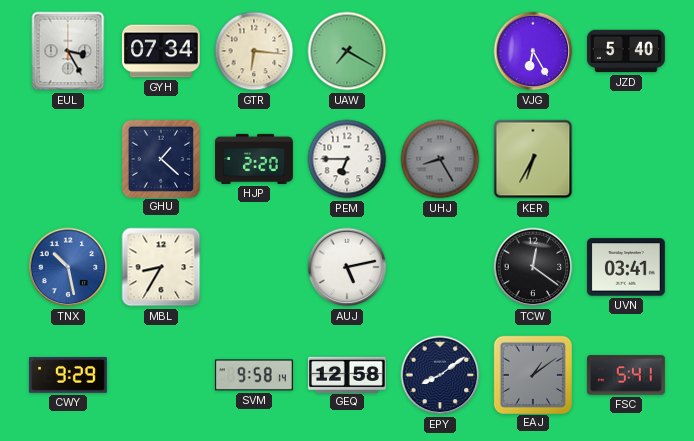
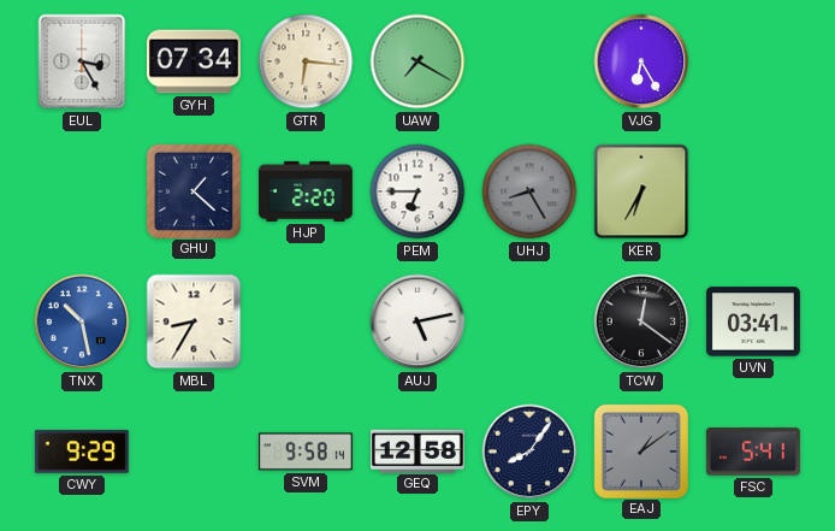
JZD: 5:40 -> none
EPY: 8:09 -> 8:06
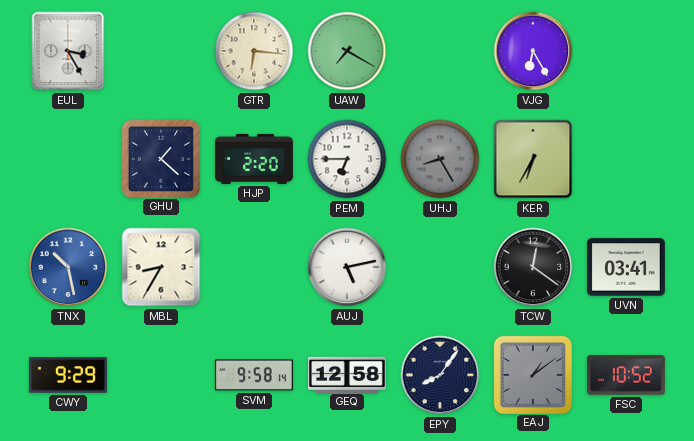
GYH: 07:34 -> none
FSC: 5:41 -> 10:52
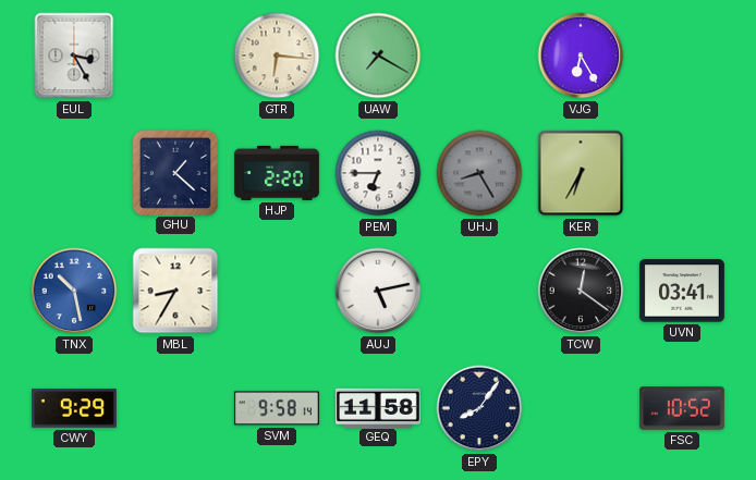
GEQ: 12:58 -> 11:58
EAJ: 1:09 -> none
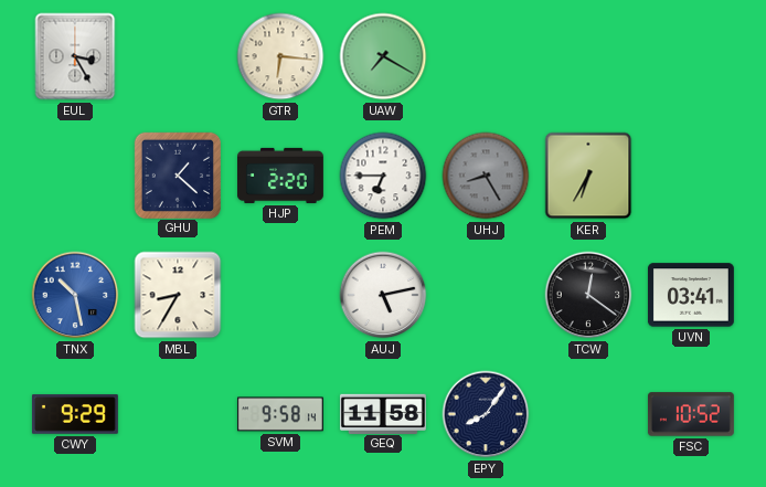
VJG: 6:25 -> none
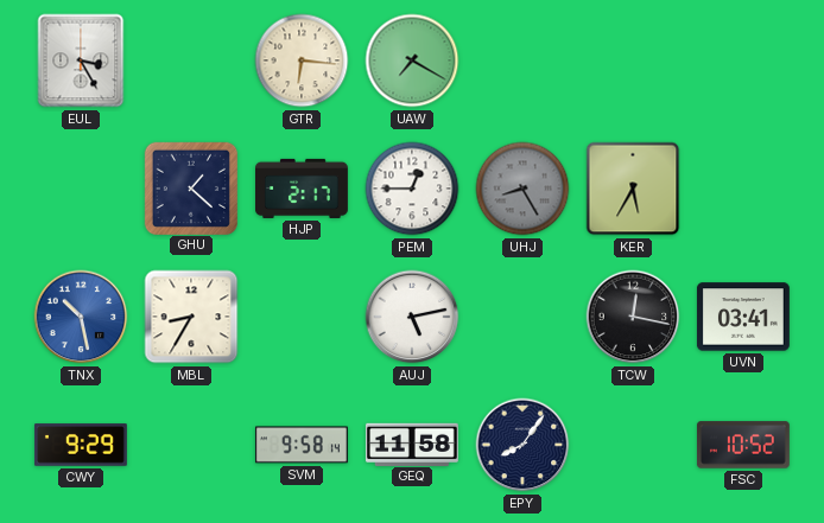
HJP: 2:20 -> 2:17
PEM: 6:45 -> 12:45
KER: 6:35 -> 5:35
TCW: 12:21 -> 12:17
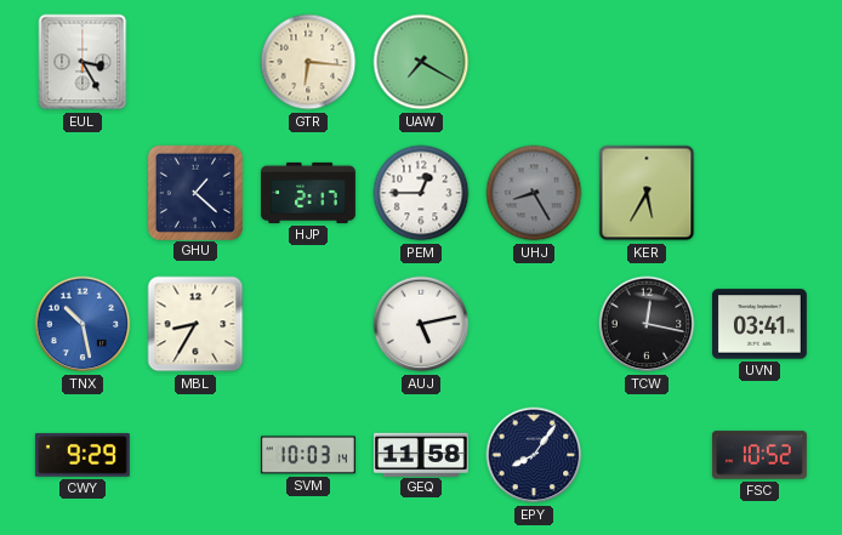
SVM: 9:58 -> 10:03
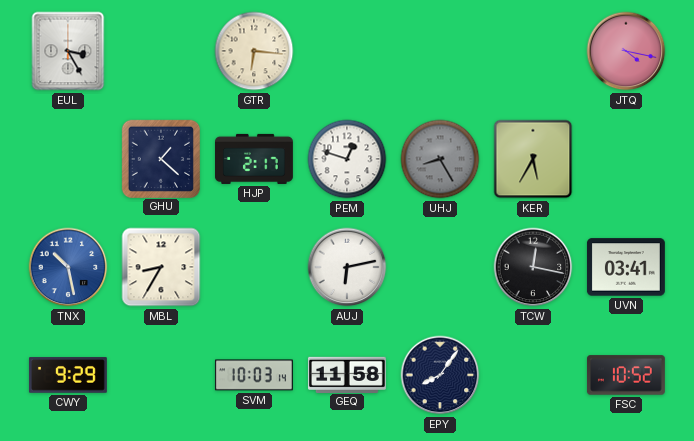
UAW: 7:20 -> none
JTQ: none -> 4:17
PEM: 12:45 -> 12:48
AUJ: 5:13 -> 6:13
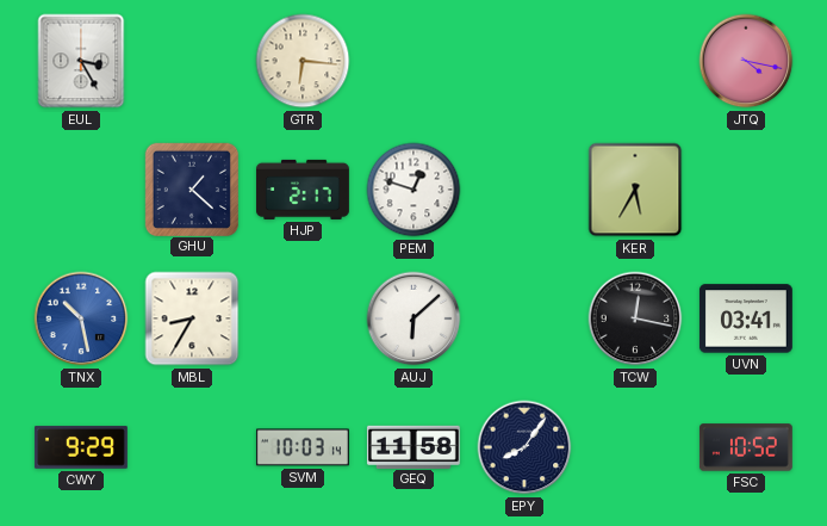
UHJ: 8:25 -> none
AUJ: 6:13 -> 6:08
